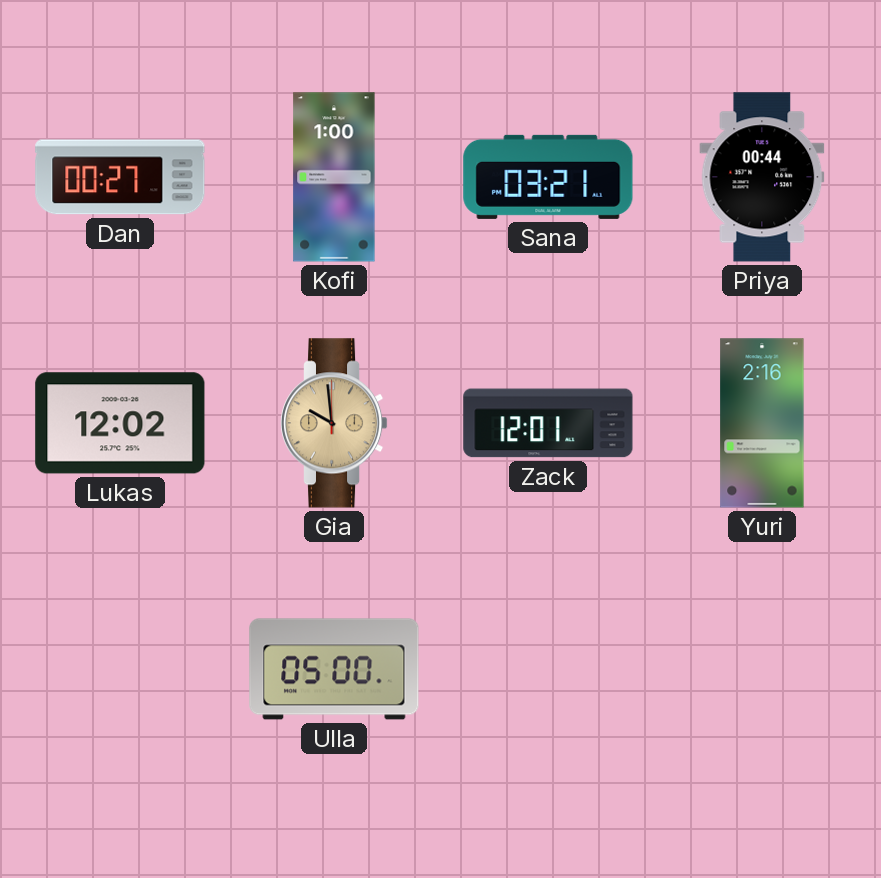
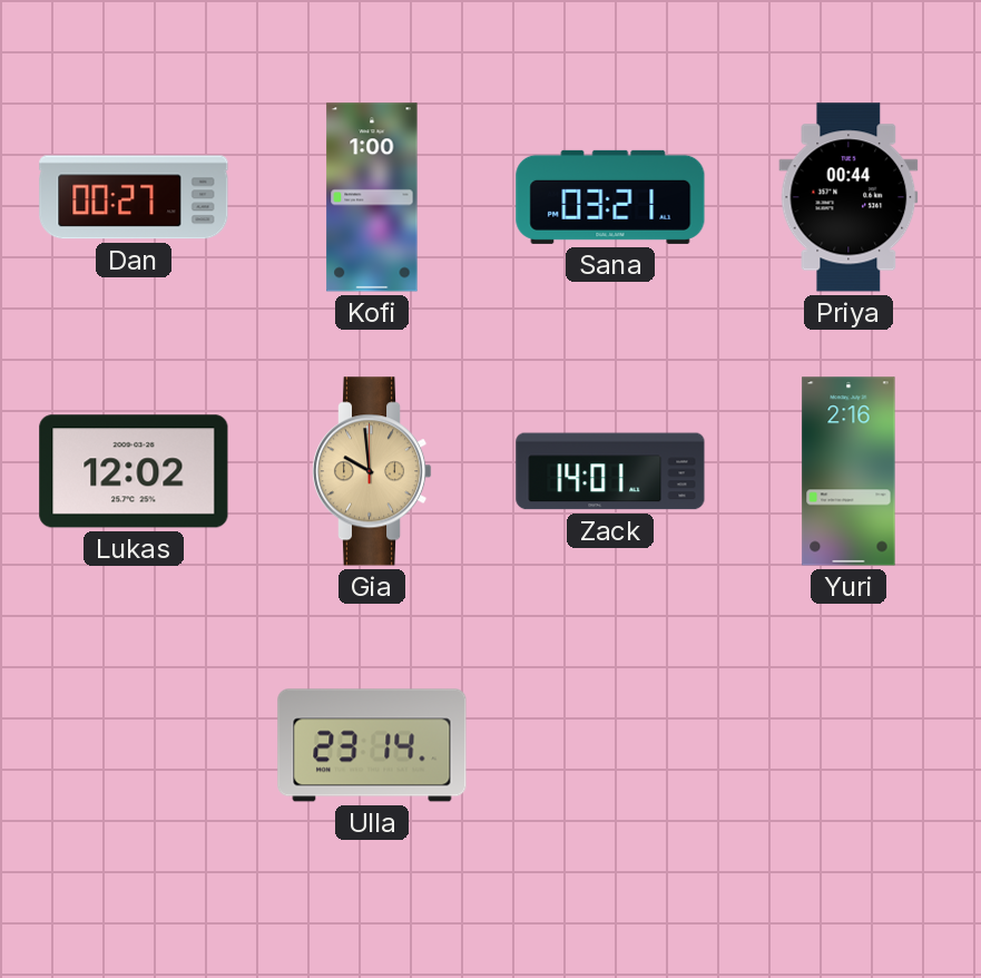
Zack: 12:01 -> 14:01
Ulla: 05:00 -> 23:14
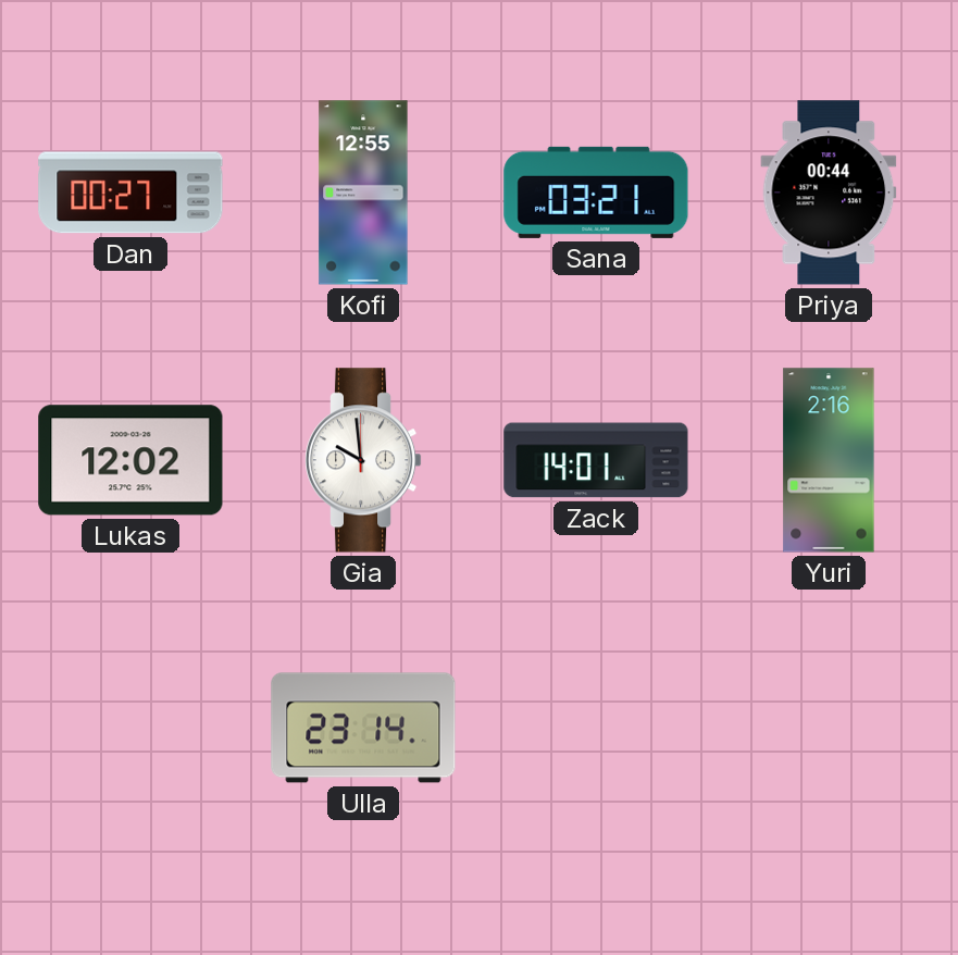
Kofi: 1:00 -> 12:55
Gia dial: champagne -> white
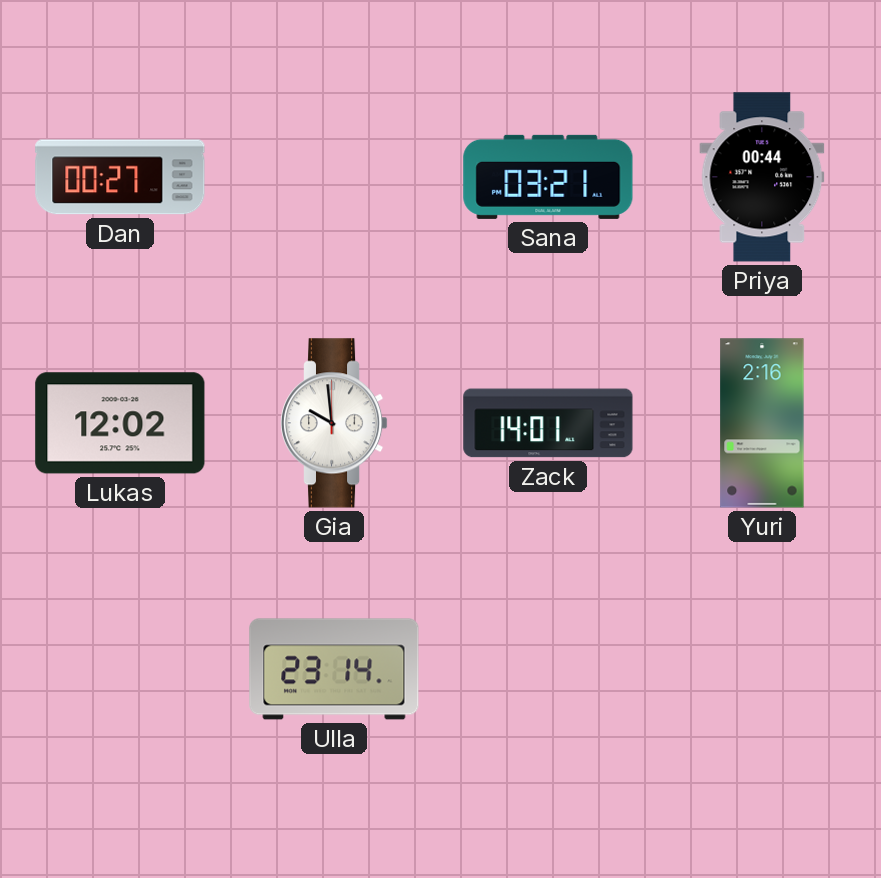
Kofi: 12:55 -> none
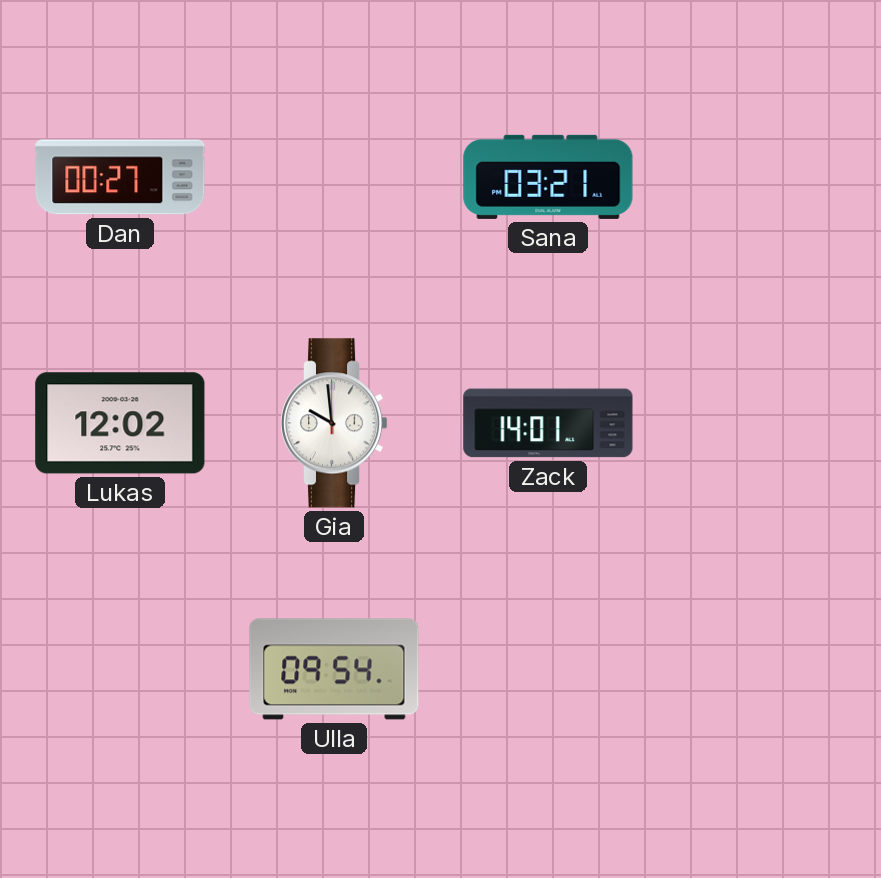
Priya: 00:44 -> none
Yuri: 2:16 -> none
Ulla: 23:14 -> 09:54
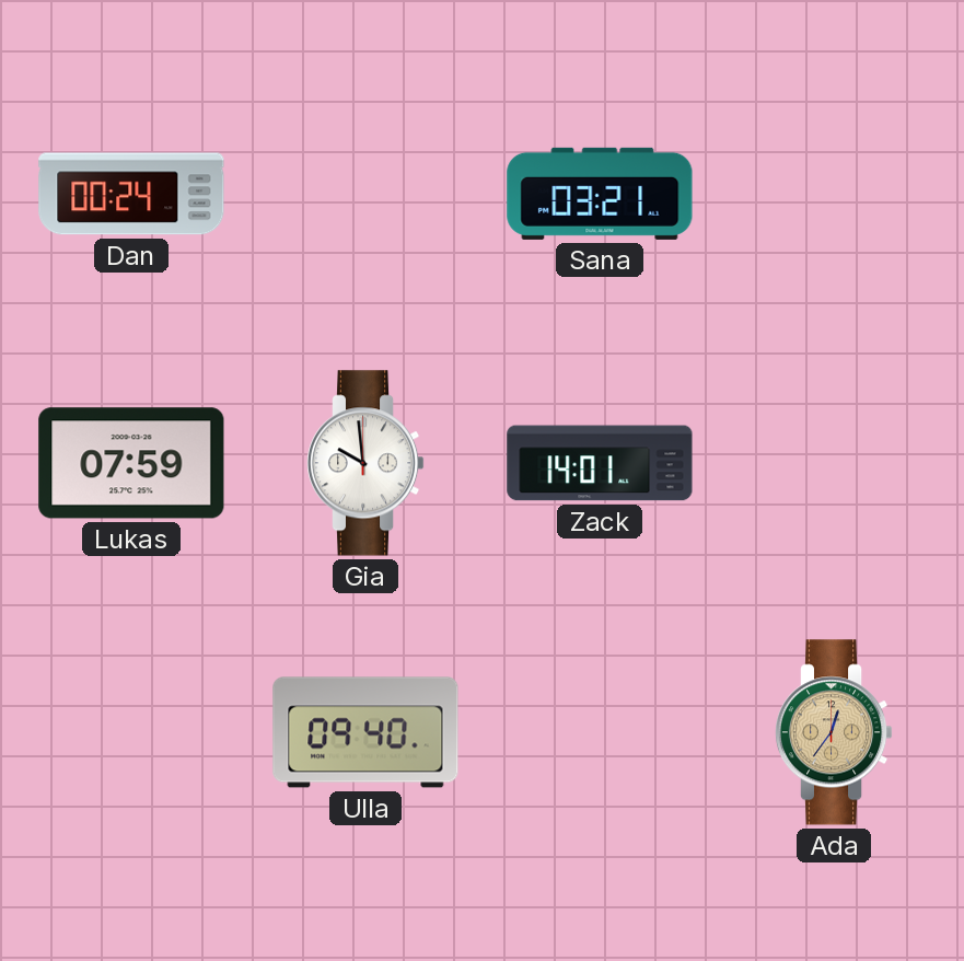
Dan: 00:27 -> 00:24
Lukas: 12:02 -> 07:59
Ulla: 09:54 -> 09:40
Ada: none -> 12:36
